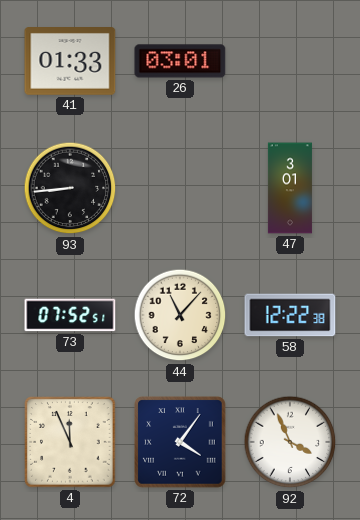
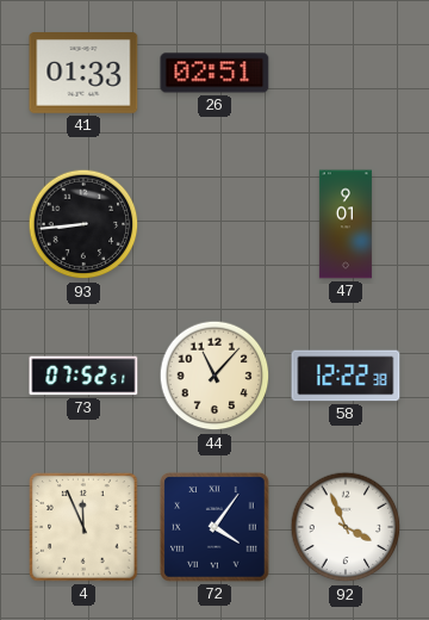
26: 03:01 -> 02:51
47: 3:01 -> 9:01
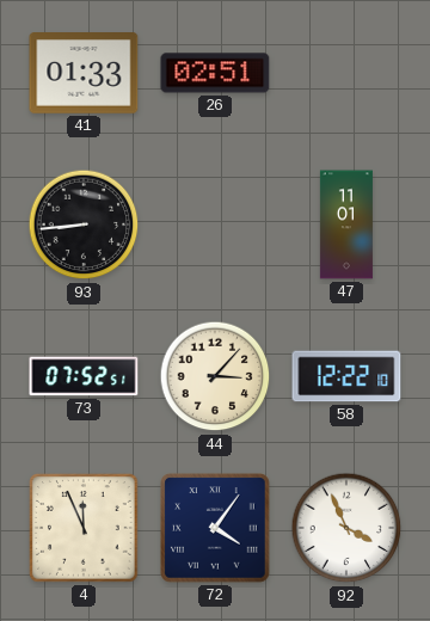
47: 9:01 -> 11:01
44: 11:07 -> 3:07
58: 12:22:38 -> 12:22:10
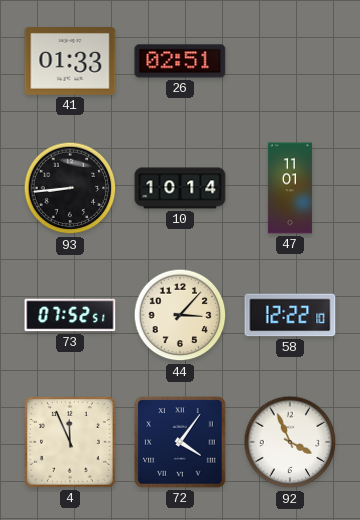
10: none -> 10:14
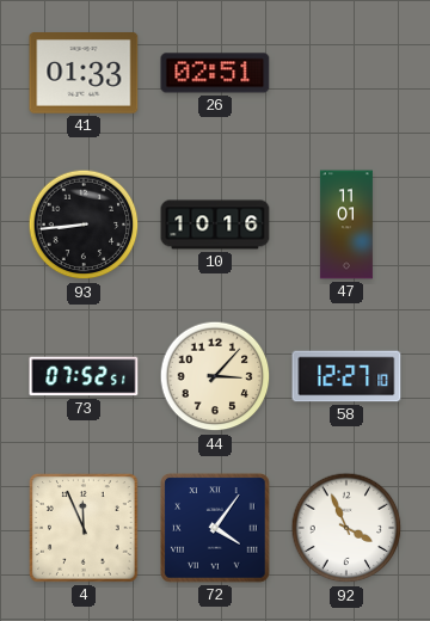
10: 10:14 -> 10:16
58: 12:22 -> 12:27
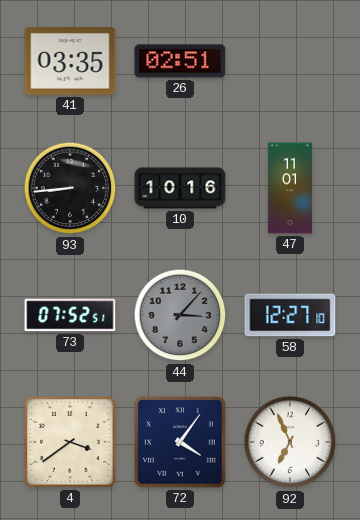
41: 01:33 -> 03:35
44 dial: cream -> grey
4: 11:56 -> 3:39
92: 3:56 -> 6:56
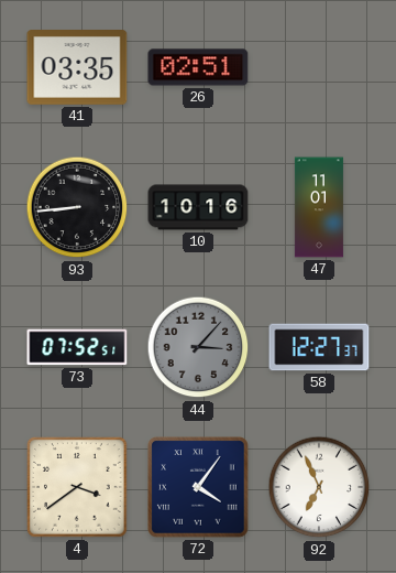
58: 12:27:10 -> 12:27:37
